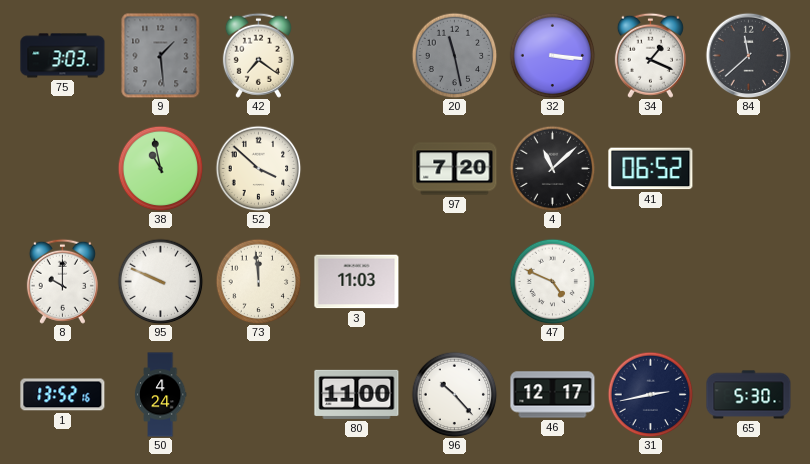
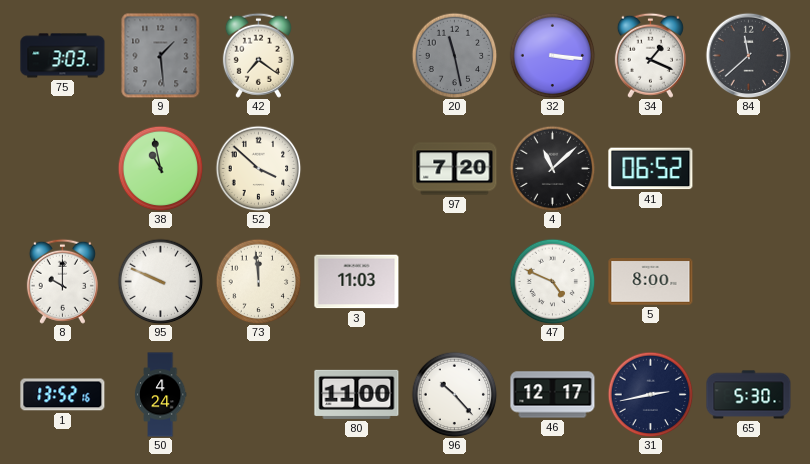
5: none -> 8:00
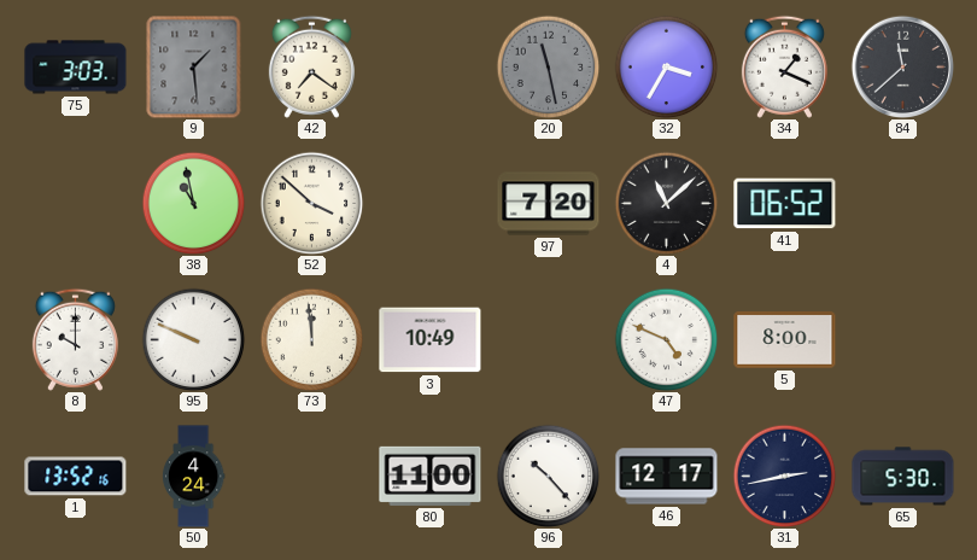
32: 3:16 -> 3:35
3: 11:03 -> 10:49
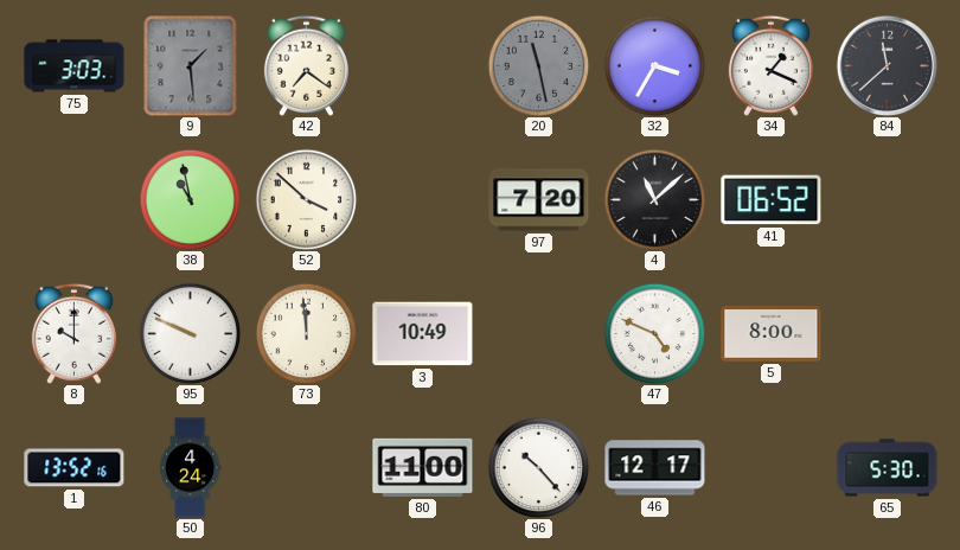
31: 2:43 -> none
